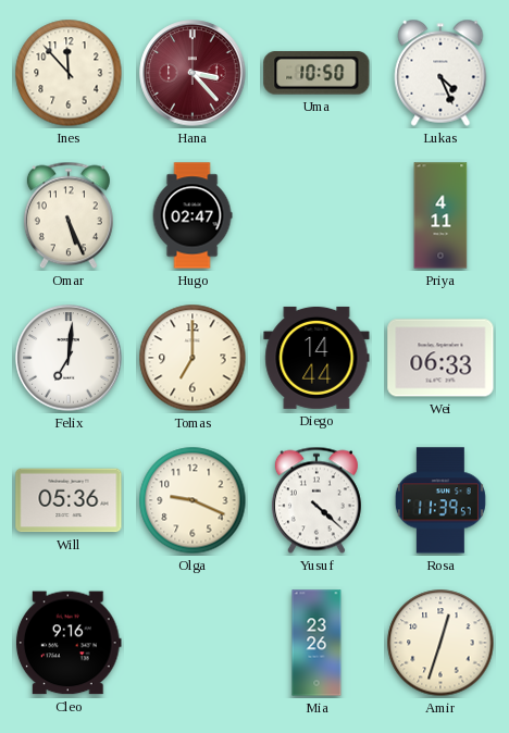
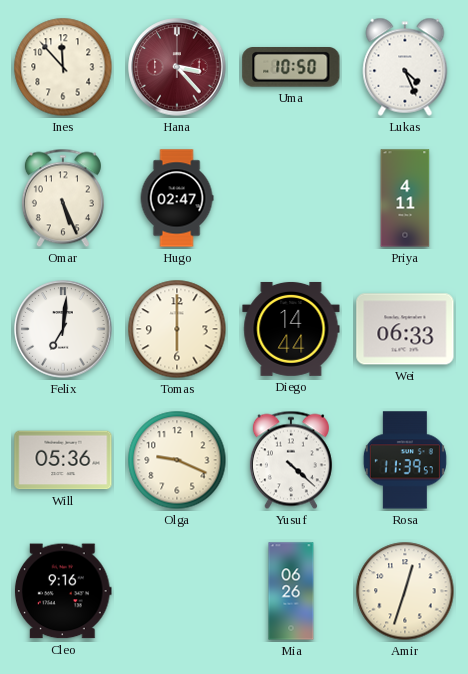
Tomas: 7:00 -> 6:00
Mia: 23:26 -> 06:26
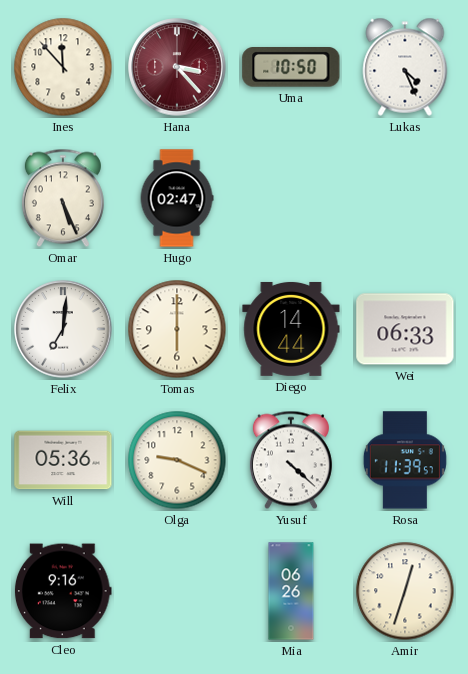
Priya: 4:11 -> none
